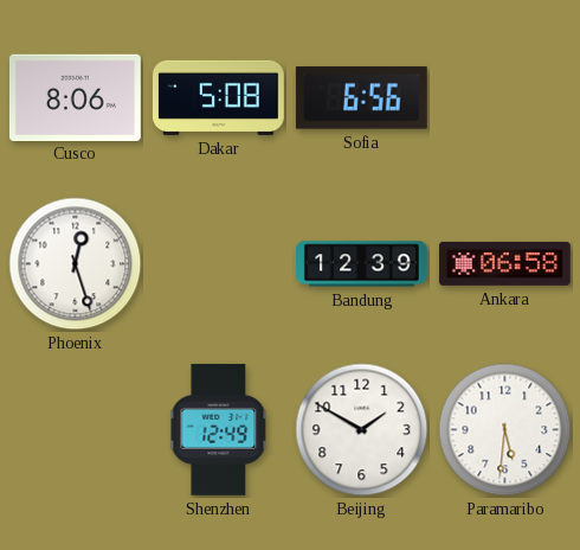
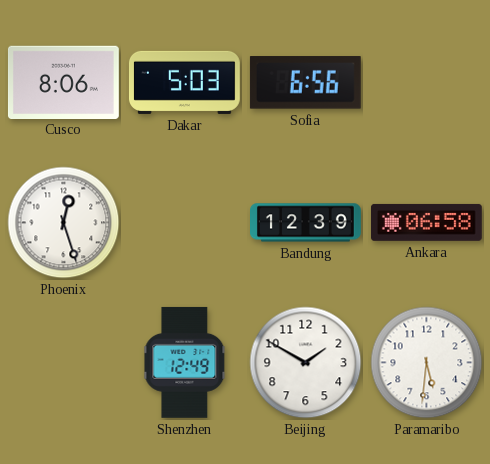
Dakar: 5:08 -> 5:03
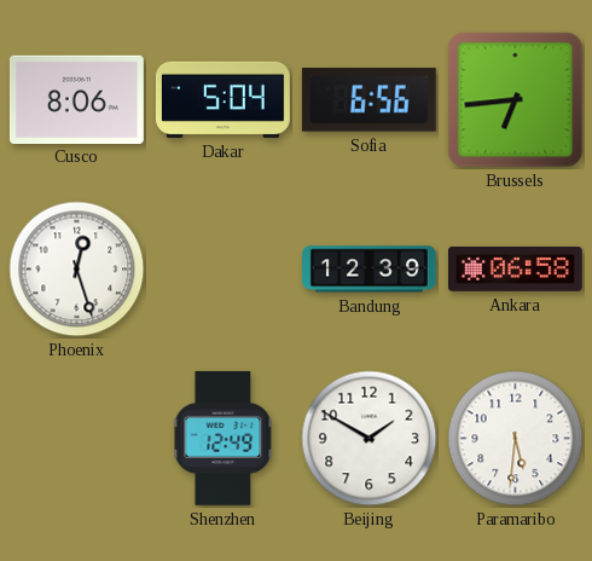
Dakar: 5:03 -> 5:04
Brussels: none -> 6:44
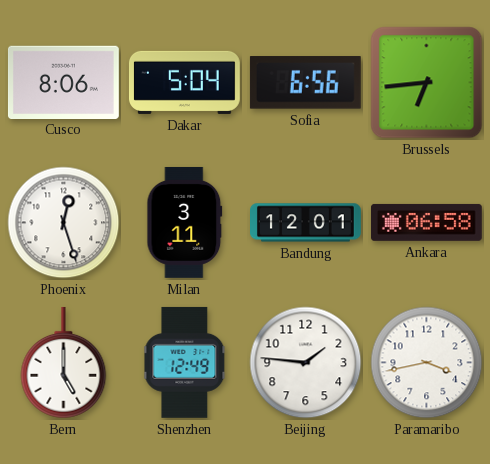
Milan: none -> 3:11
Bandung: 12:39 -> 12:01
Bern: none -> 5:00
Beijing: 1:50 -> 1:46
Paramaribo: 5:31 -> 3:43
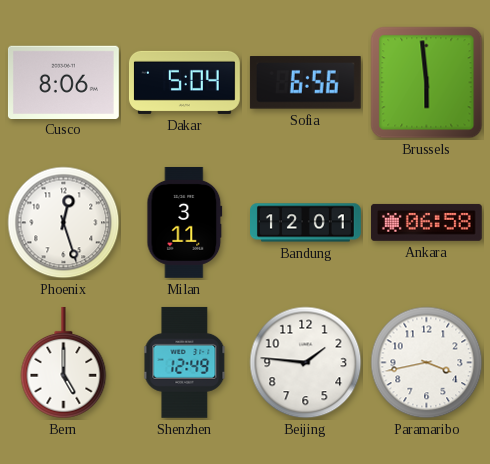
Brussels: 6:44 -> 5:59
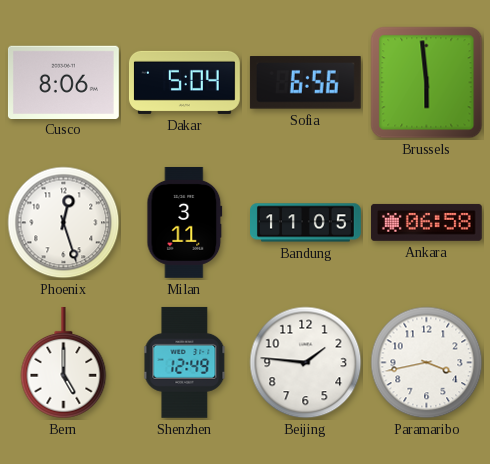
Bandung: 12:01 -> 11:05
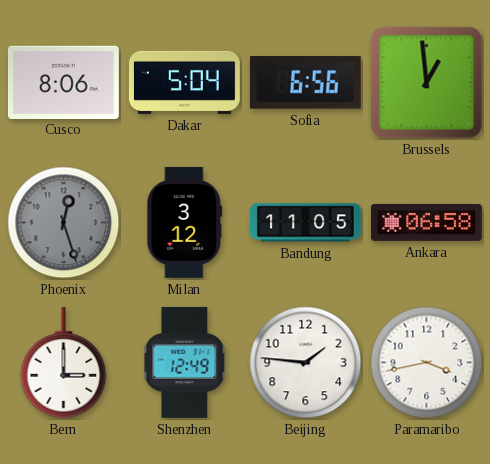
Brussels: 5:59 -> 12:59
Phoenix dial: white -> grey
Milan: 3:11 -> 3:12
Bern: 5:00 -> 3:00
